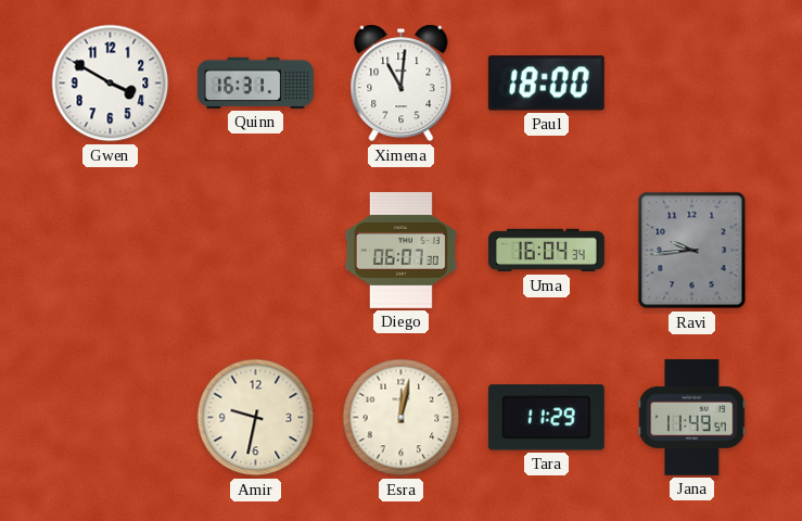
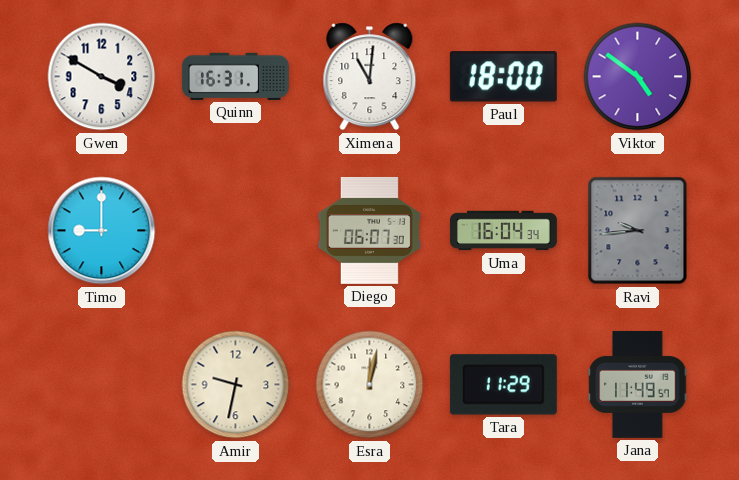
Viktor: none -> 4:51
Timo: none -> 9:00
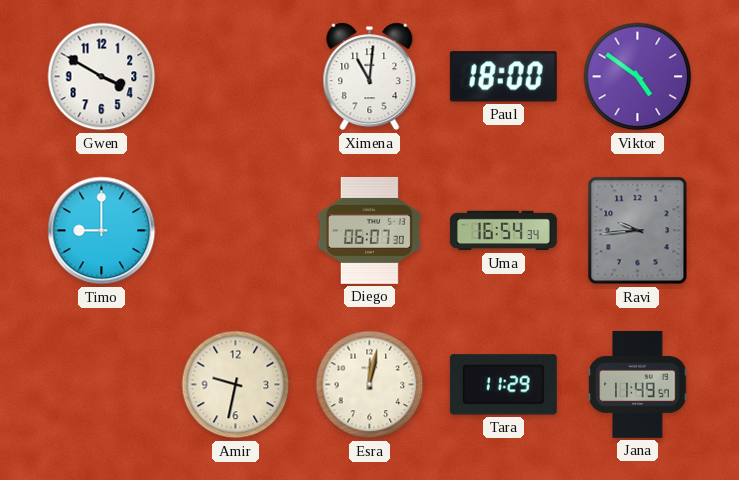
Quinn: 16:31 -> none
Uma: 16:04 -> 16:54
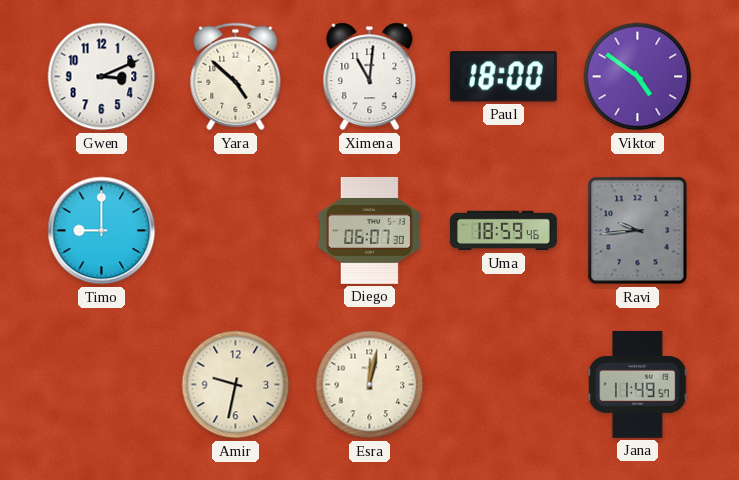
Gwen: 3:50 -> 3:11
Yara: none -> 4:52
Uma: 16:54 -> 18:59
Tara: 11:29 -> none
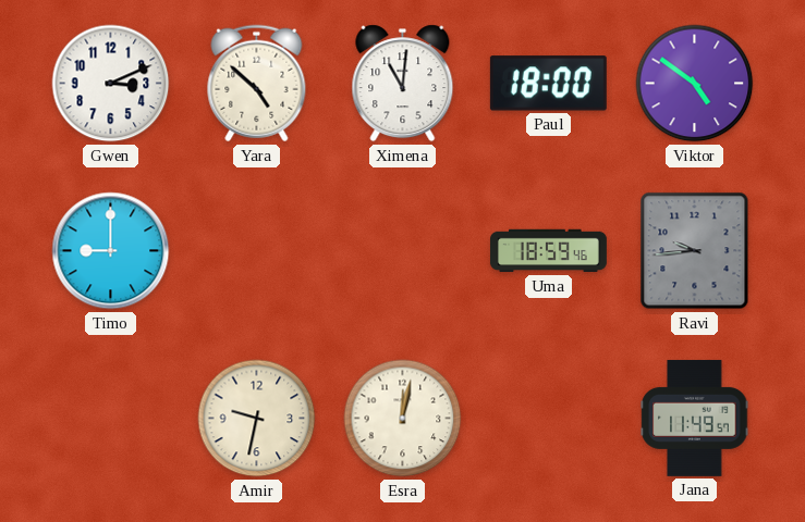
Diego: 06:07 -> none
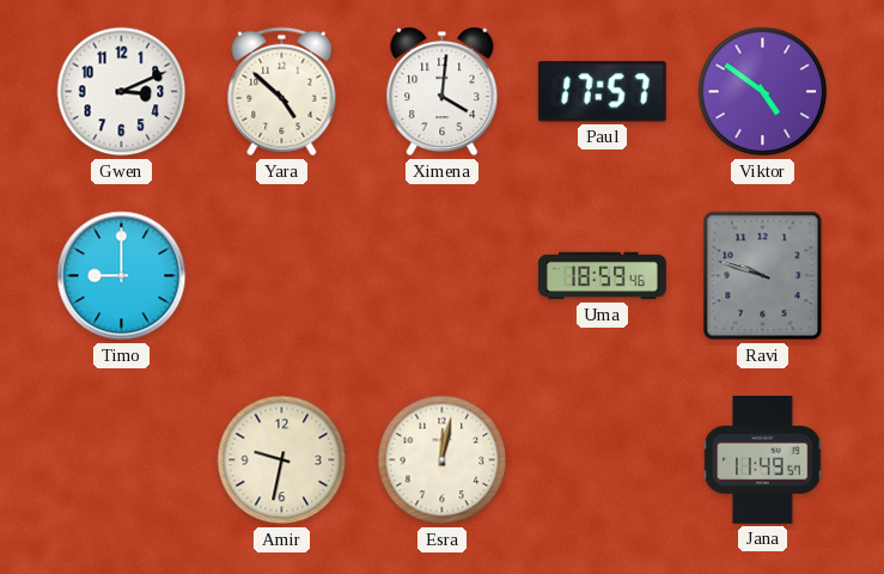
Ximena: 11:01 -> 4:01
Paul: 18:00 -> 17:57
Ravi: 9:44 -> 9:48
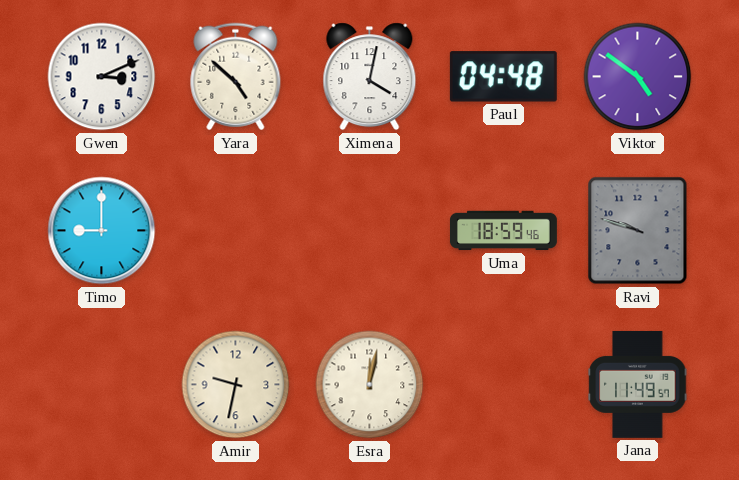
Ximena: 4:01 -> 4:02
Paul: 17:57 -> 04:48
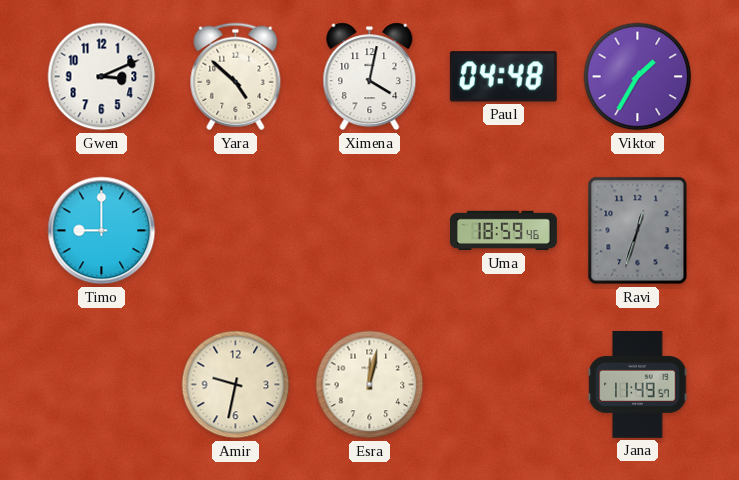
Viktor: 4:51 -> 1:35
Ravi: 9:48 -> 12:33
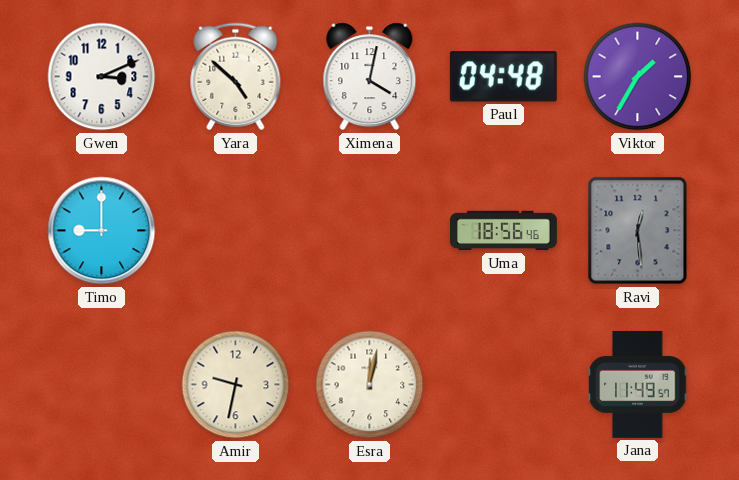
Uma: 18:59 -> 18:56
Ravi: 12:33 -> 12:29
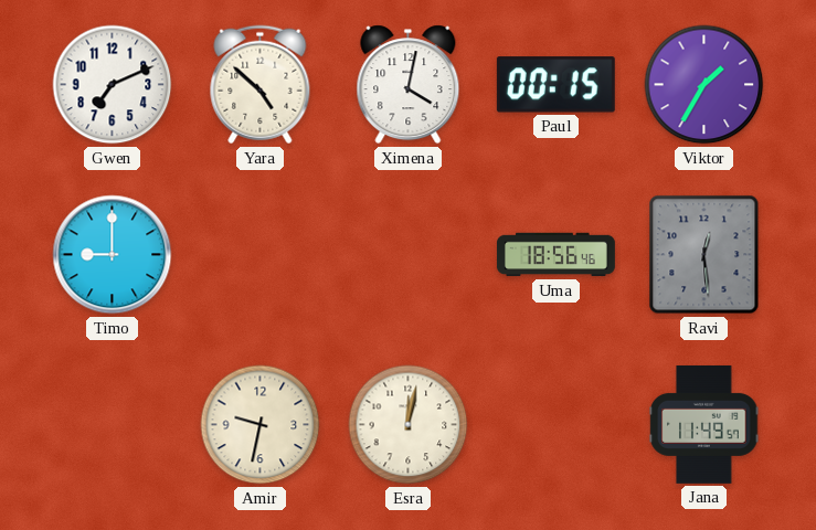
Gwen: 3:11 -> 7:11
Paul: 04:48 -> 00:15
